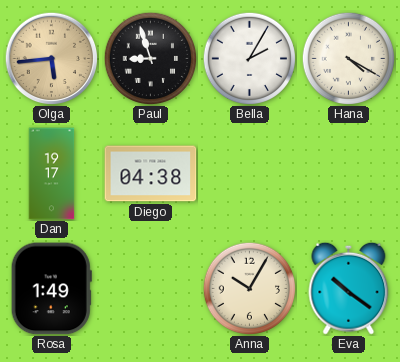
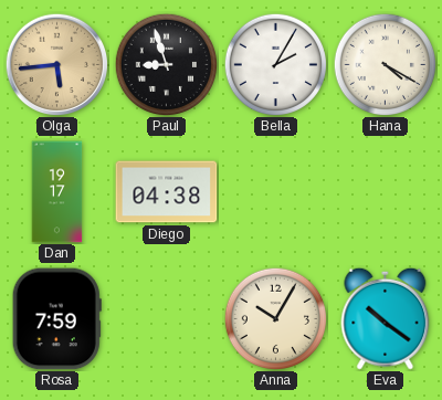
Rosa: 1:49 -> 7:59
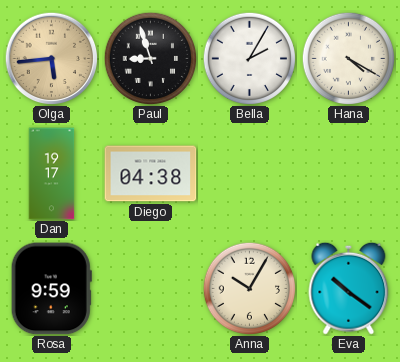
Rosa: 7:59 -> 9:59
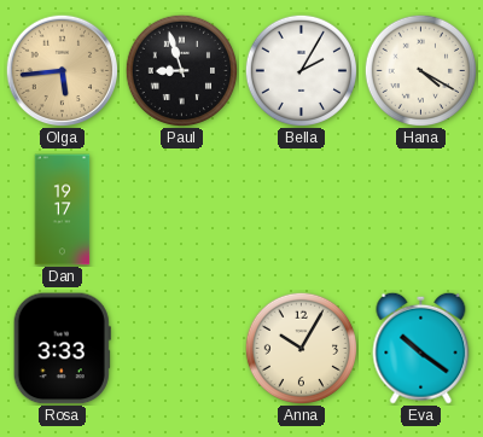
Diego: 04:38 -> none
Rosa: 9:59 -> 3:33
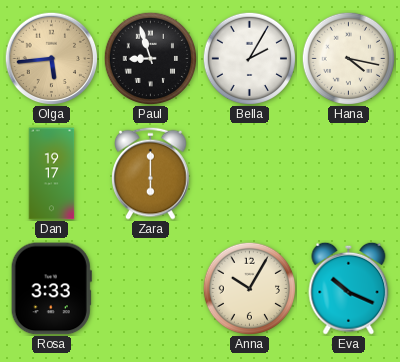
Hana: 4:20 -> 4:17
Zara: none -> 6:00
Eva: 10:21 -> 10:19
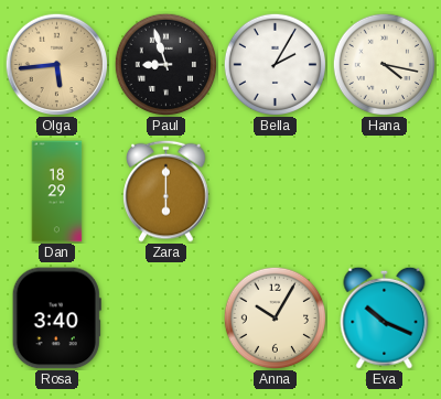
Dan: 19:17 -> 18:29
Rosa: 3:33 -> 3:40
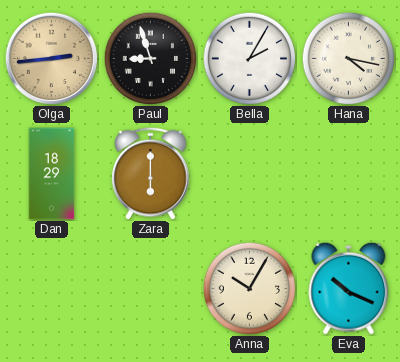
Olga: 5:44 -> 2:44
Rosa: 3:40 -> none
